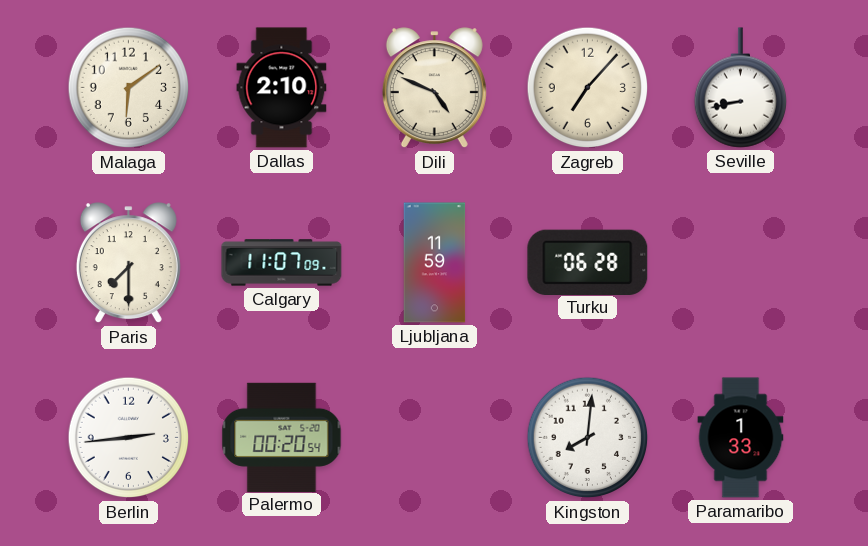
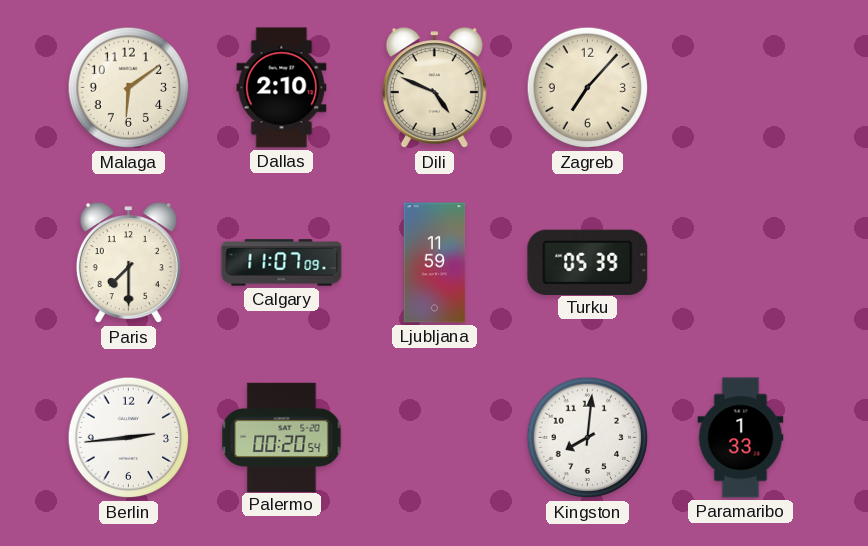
Seville: 8:43 -> none
Turku: 06:28 -> 05:39
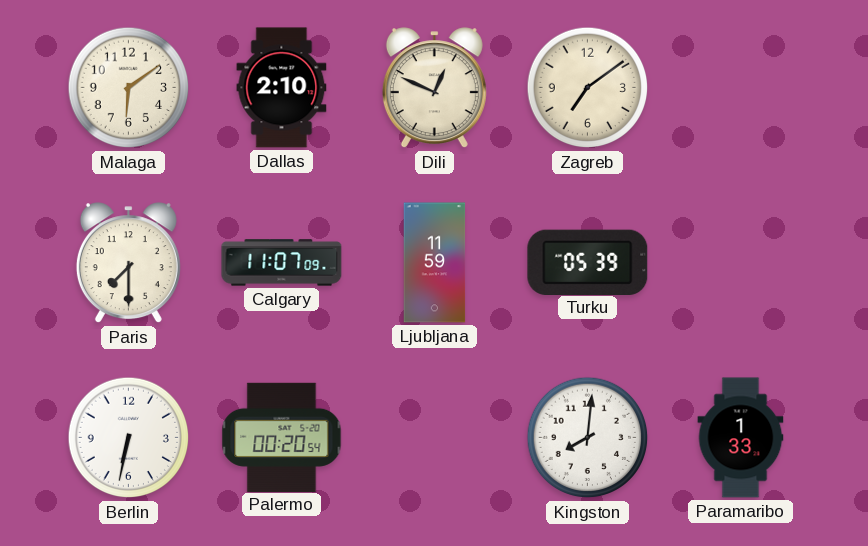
Dili: 4:49 -> 12:49
Zagreb: 7:07 -> 7:09
Berlin: 2:44 -> 6:32
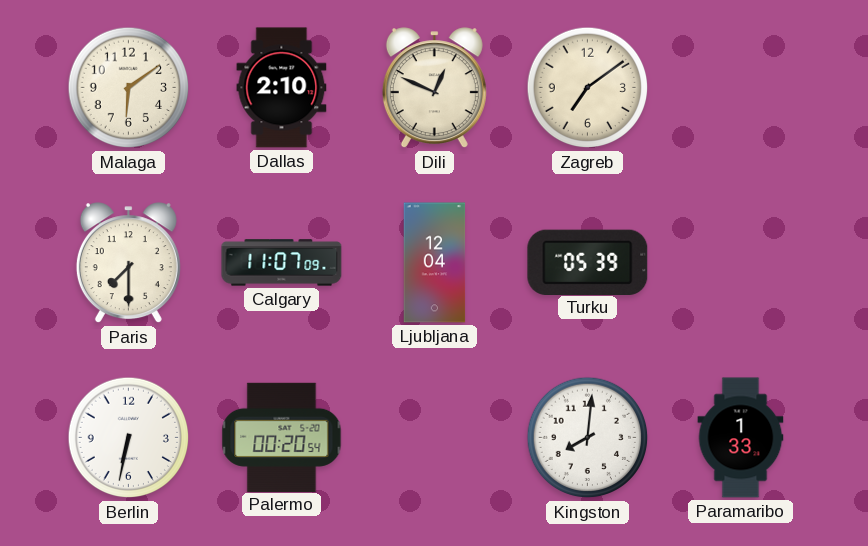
Ljubljana: 11:59 -> 12:04
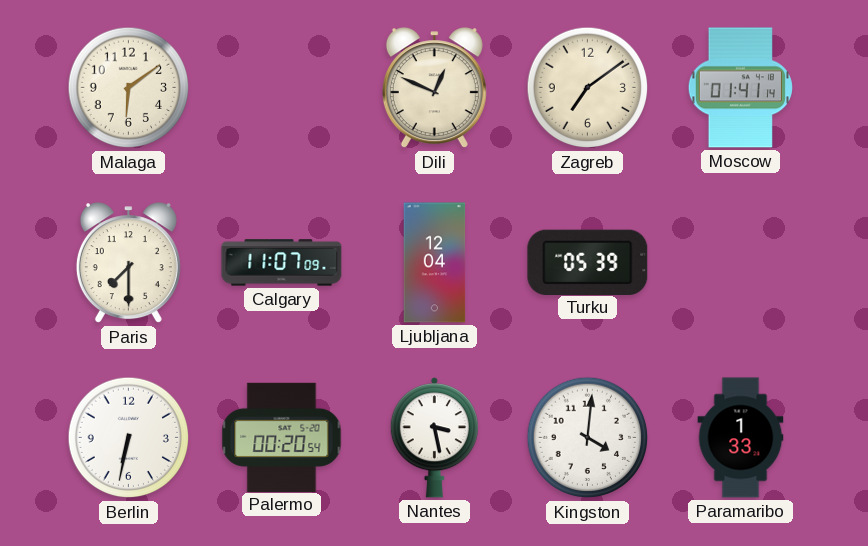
Dallas: 2:10 -> none
Moscow: none -> 01:41
Nantes: none -> 3:28
Kingston: 8:01 -> 4:01
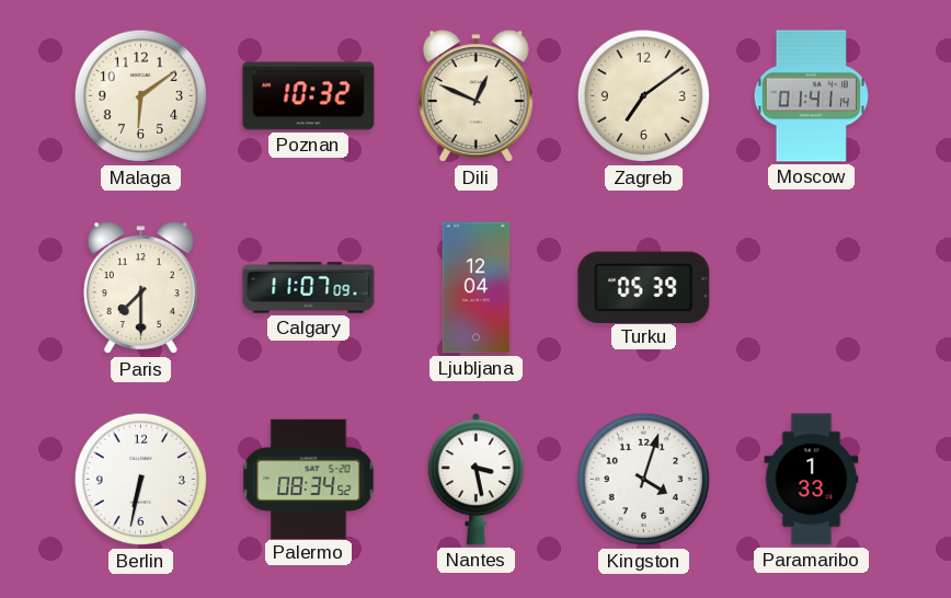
Poznan: none -> 10:32
Palermo: 00:20 -> 08:34
Kingston: 4:01 -> 4:03
